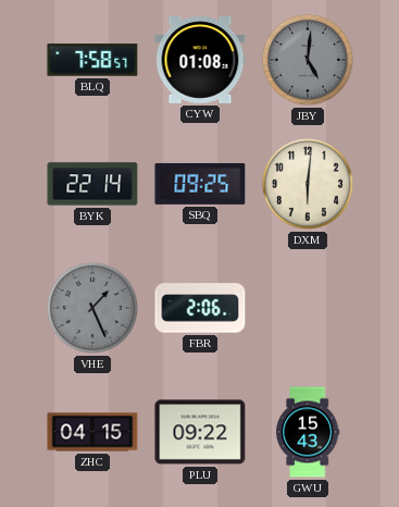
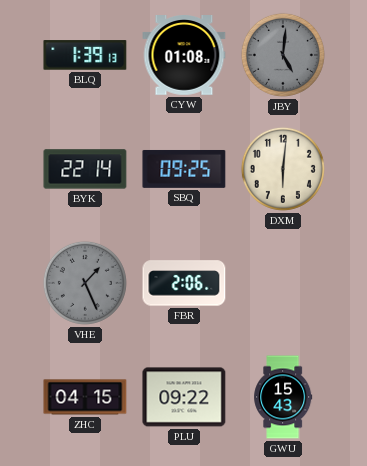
BLQ: 7:58 -> 1:39
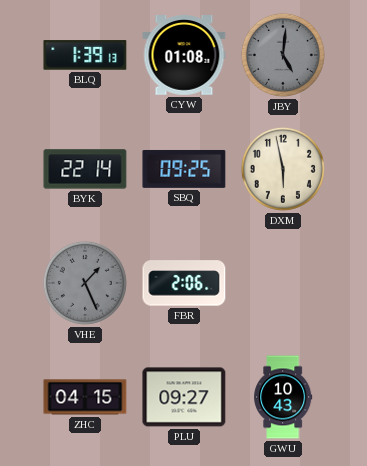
DXM: 6:01 -> 5:58
PLU: 09:22 -> 09:27
GWU: 15:43 -> 10:43
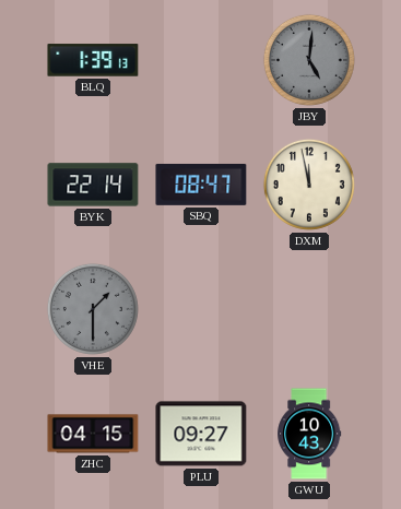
CYW: 01:08 -> none
SBQ: 09:25 -> 08:47
DXM: 5:58 -> 11:58
VHE: 1:26 -> 1:30
FBR: 2:06 -> none
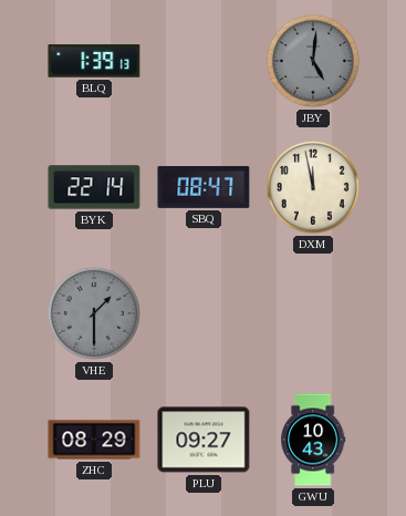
ZHC: 04:15 -> 08:29
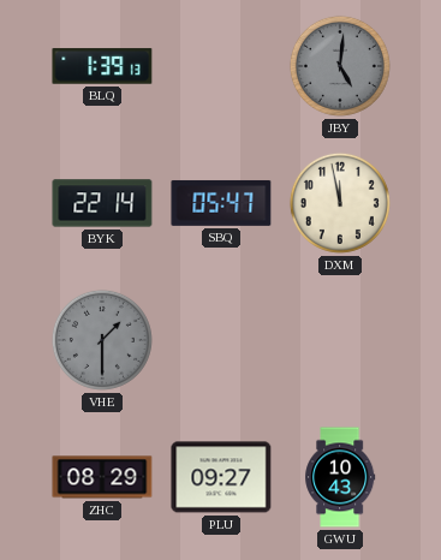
SBQ: 08:47 -> 05:47
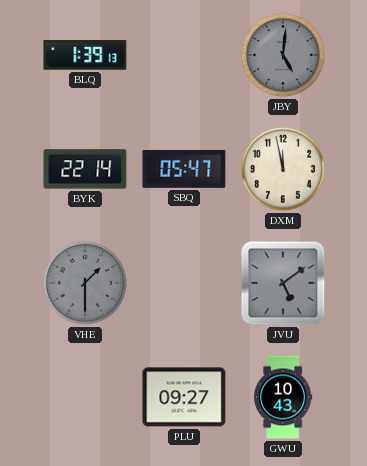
JVU: none -> 5:09
ZHC: 08:29 -> none
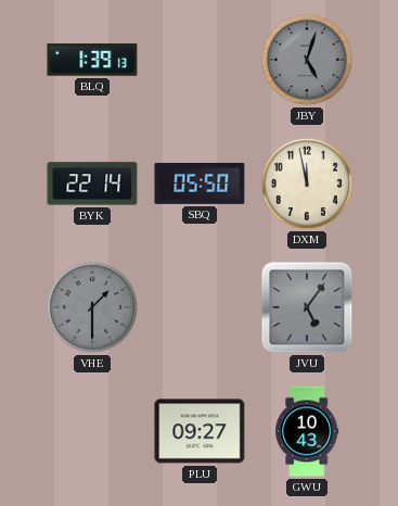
JBY: 5:01 -> 5:03
SBQ: 05:47 -> 05:50
JVU: 5:09 -> 5:06
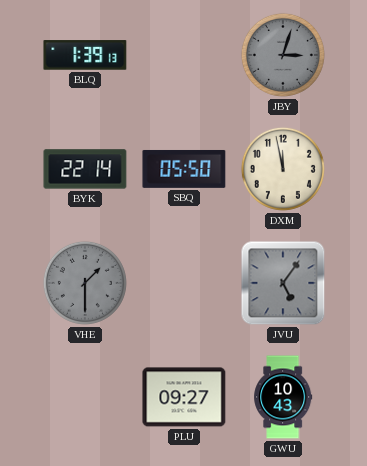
JBY: 5:03 -> 3:03
